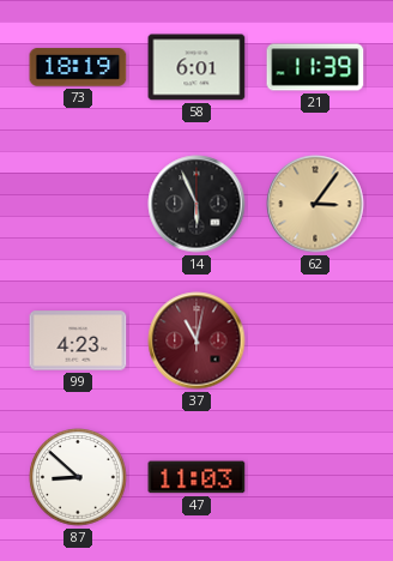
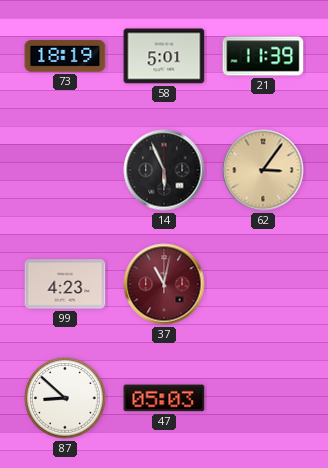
58: 6:01 -> 5:01
47: 11:03 -> 05:03
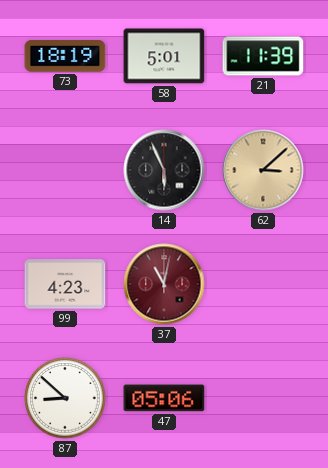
62: 3:06 -> 3:08
47: 05:03 -> 05:06
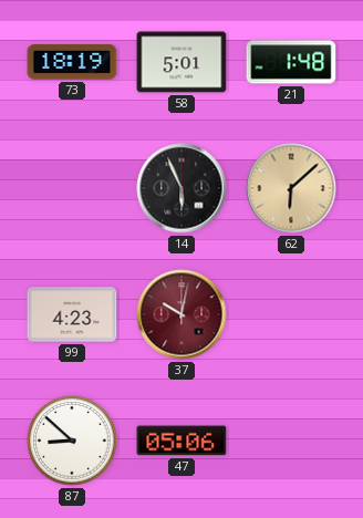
21: 11:39 -> 1:48
62: 3:08 -> 6:08
37: 11:02 -> 10:02
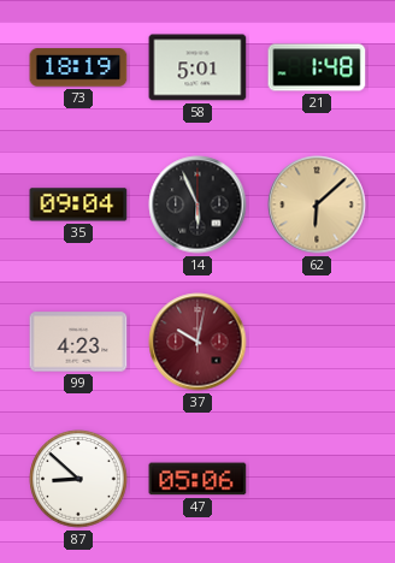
35: none -> 09:04
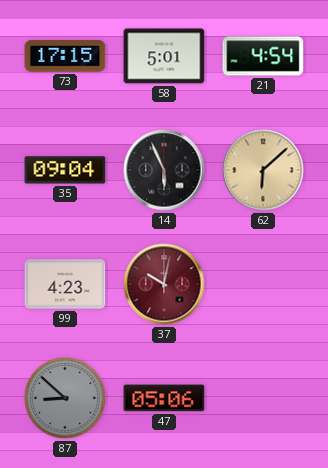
73: 18:19 -> 17:15
21: 1:48 -> 4:54
87 dial: white -> grey
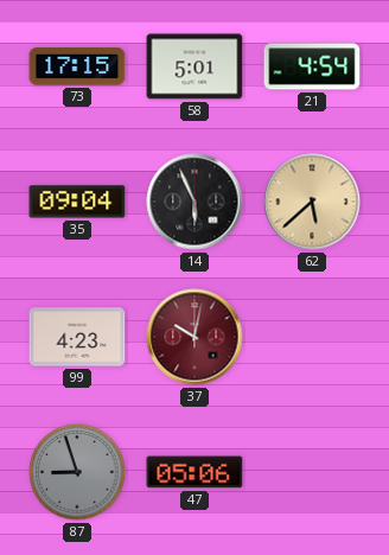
62: 6:08 -> 5:38
87: 8:52 -> 8:57
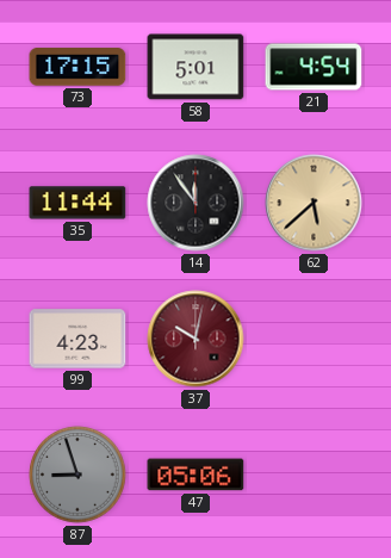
35: 09:04 -> 11:44
14: 5:56 -> 11:54
